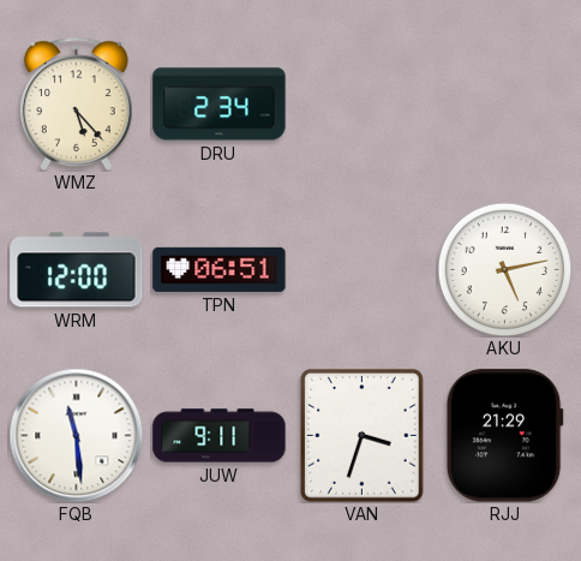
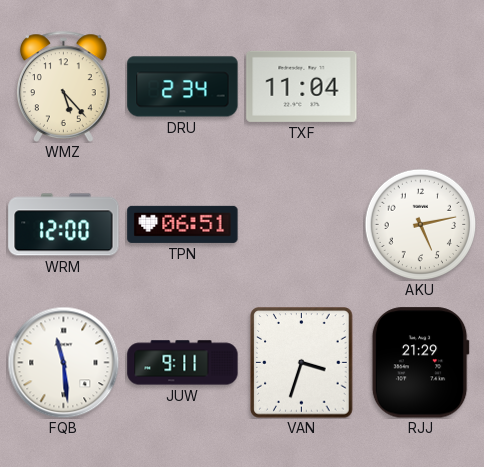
TXF: none -> 11:04
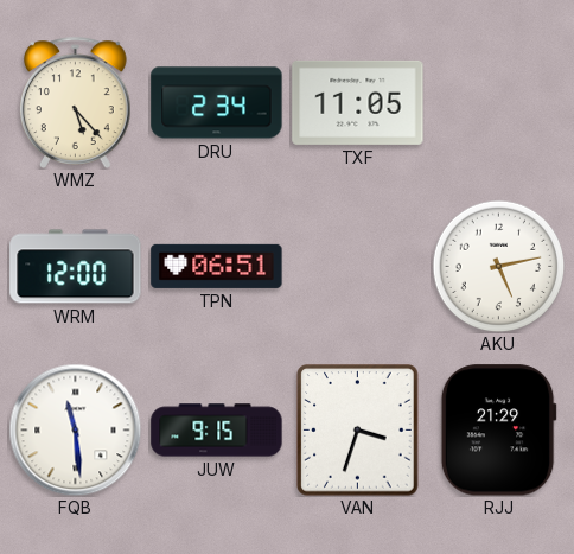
TXF: 11:04 -> 11:05
JUW: 9:11 -> 9:15
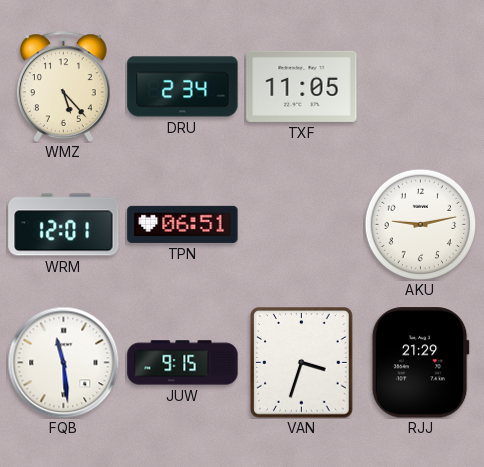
WRM: 12:00 -> 12:01
AKU: 5:13 -> 9:13
